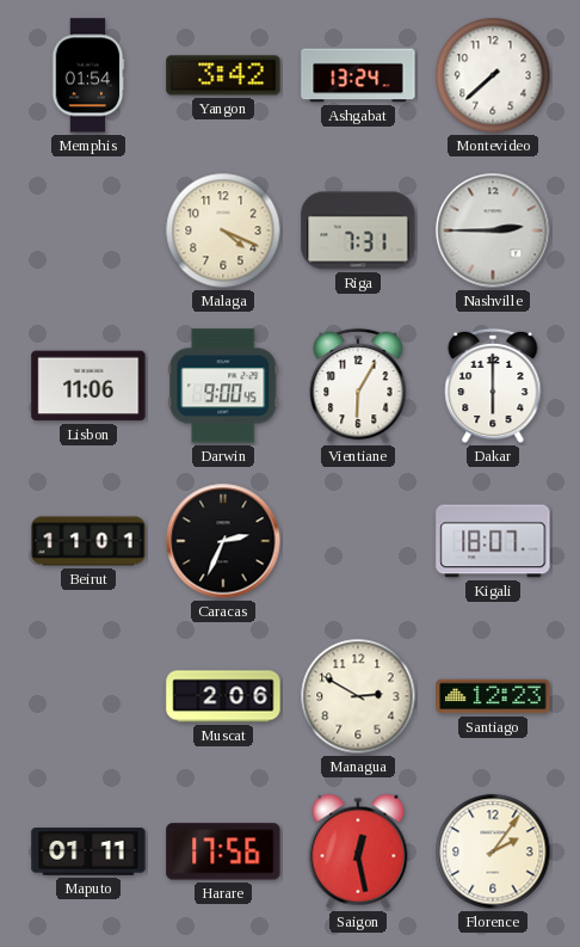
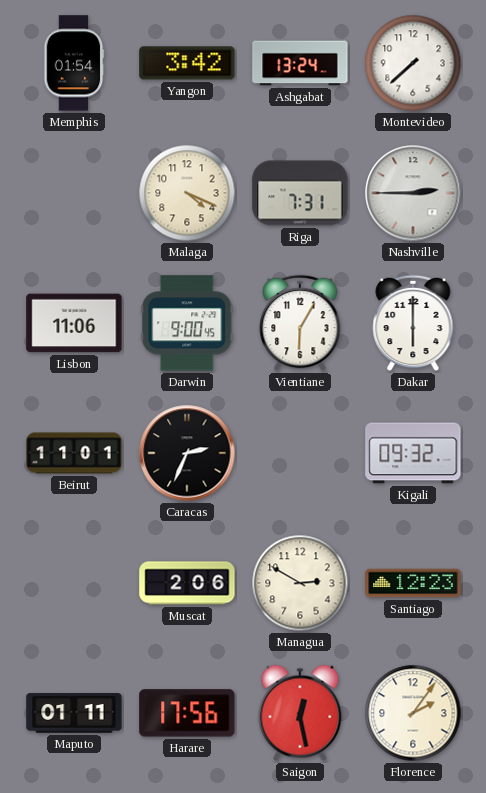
Kigali: 18:07 -> 09:32
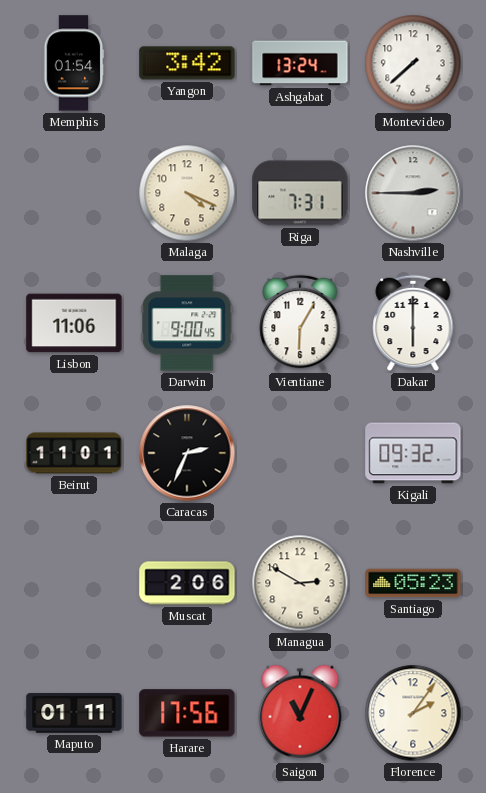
Santiago: 12:23 -> 05:23
Saigon: 12:28 -> 11:04
